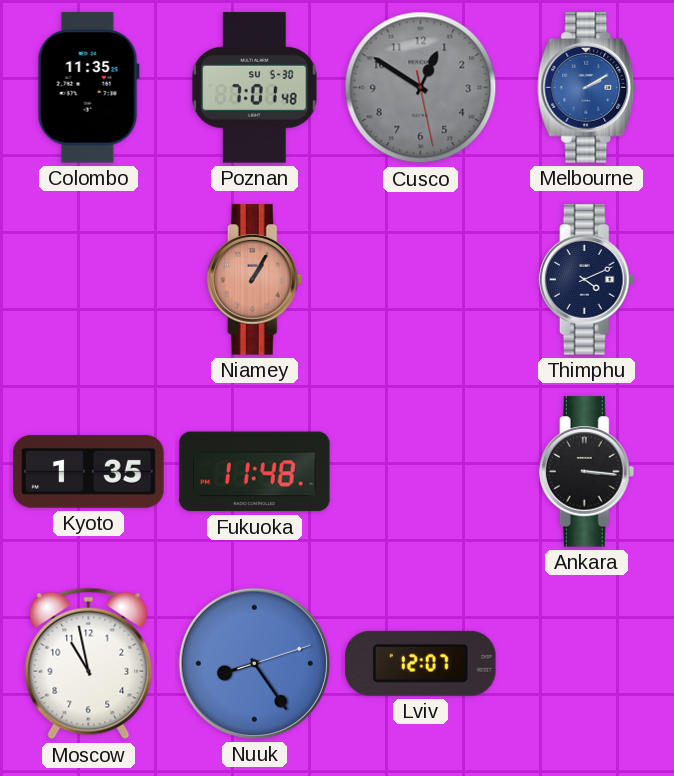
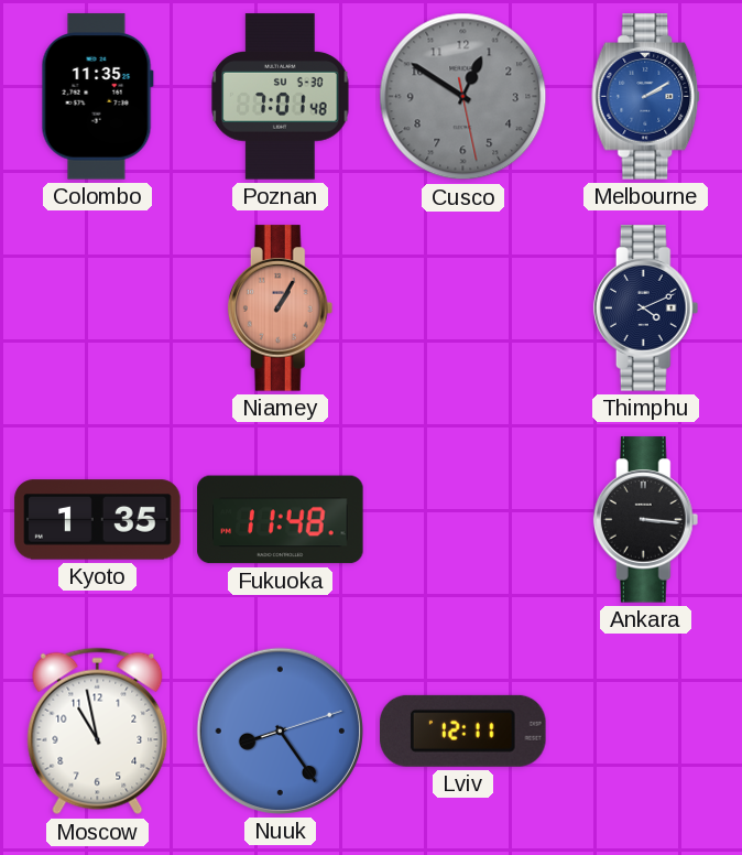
Lviv: 12:07 -> 12:11
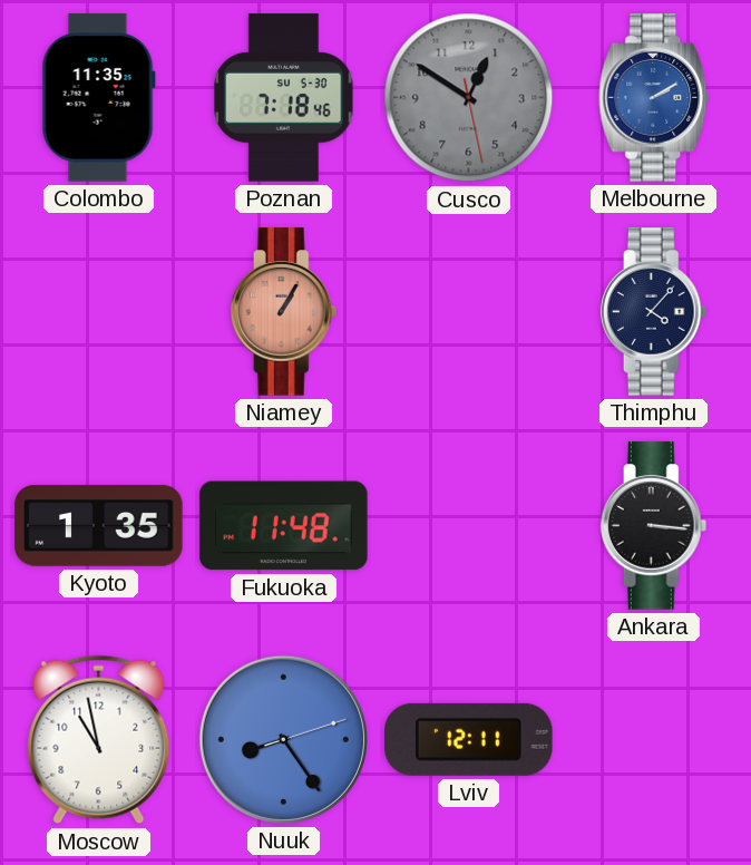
Poznan: 7:01 -> 7:18
Thimphu: 4:11 -> 4:07
